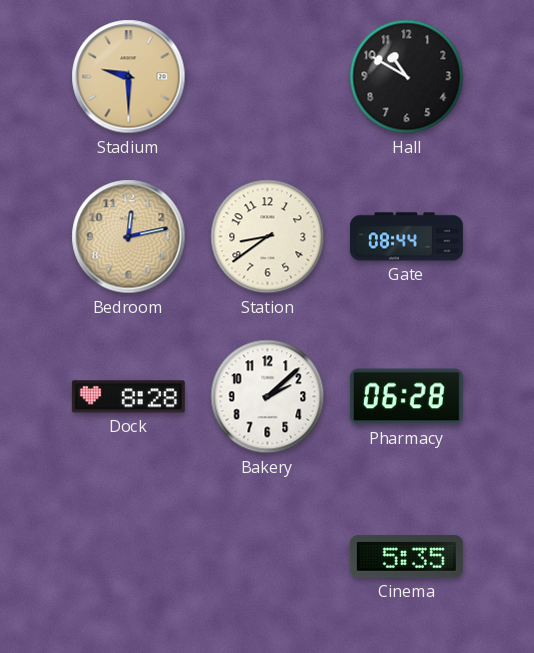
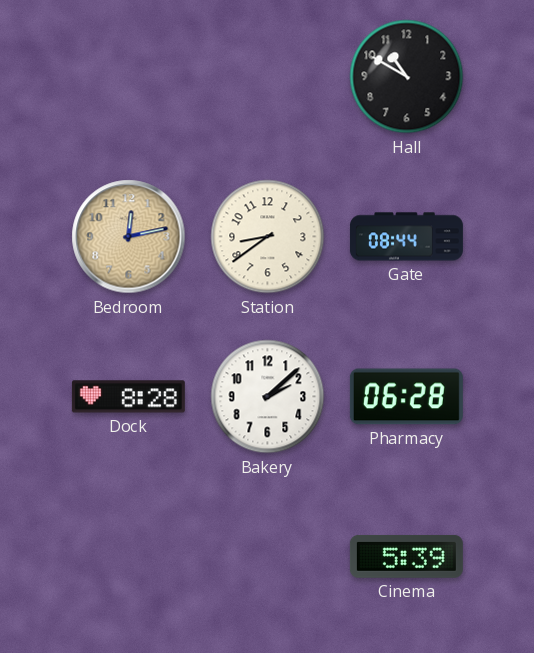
Stadium: 9:30 -> none
Cinema: 5:35 -> 5:39
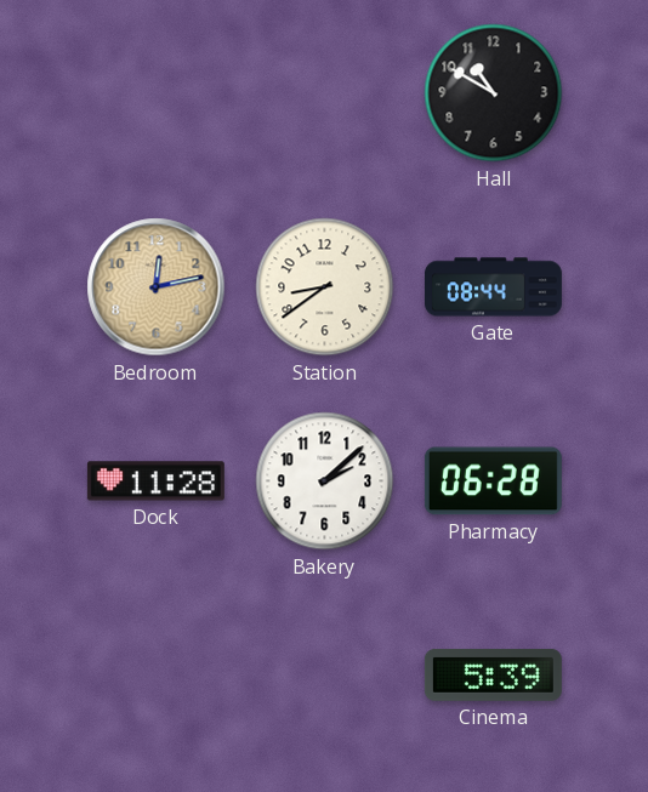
Dock: 8:28 -> 11:28
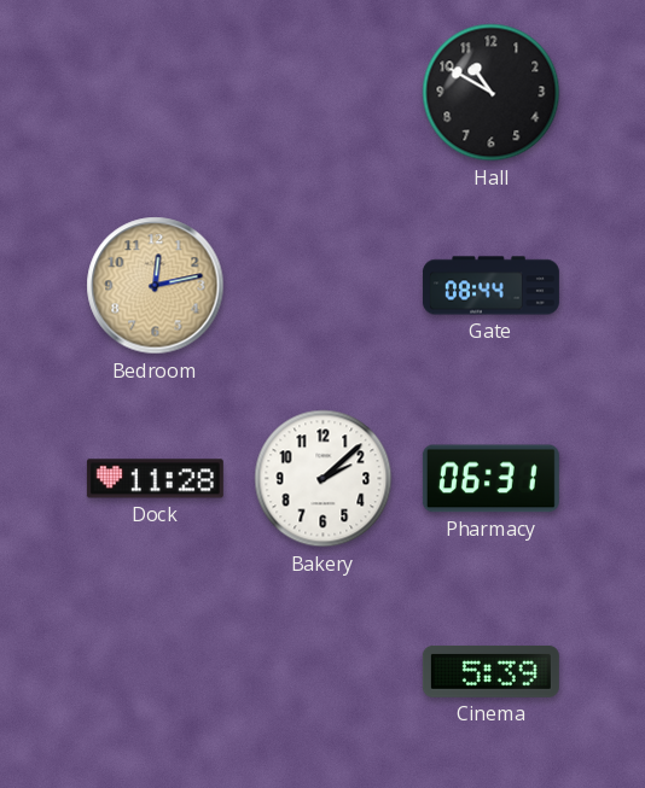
Station: 8:39 -> none
Pharmacy: 06:28 -> 06:31
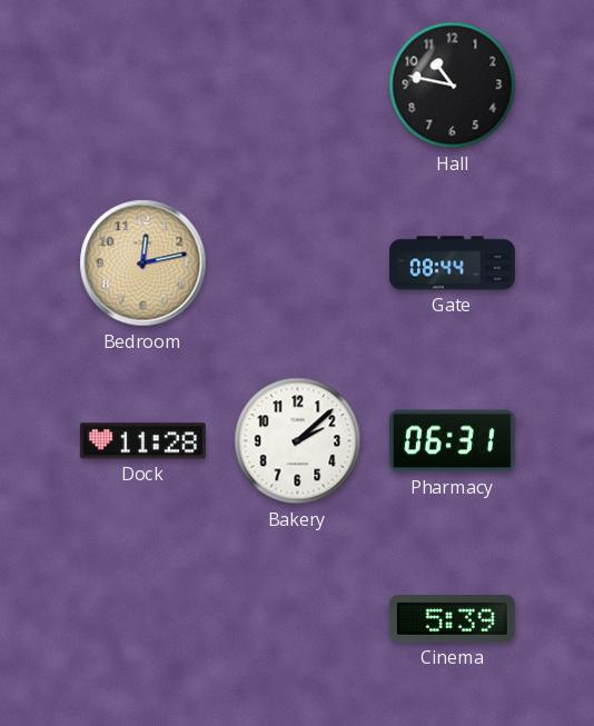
Hall: 10:50 -> 10:47
